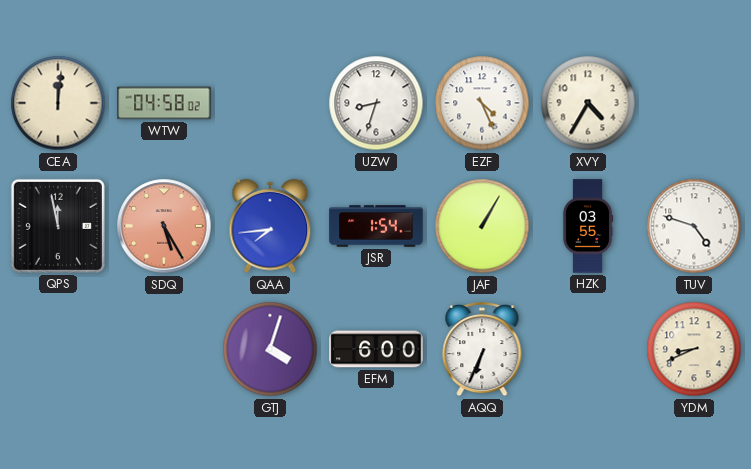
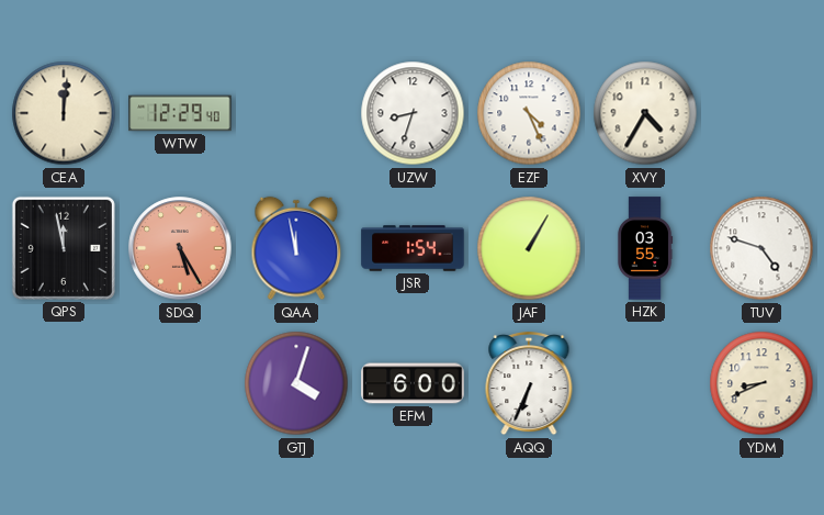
WTW: 04:58 -> 12:29
QAA: 7:44 -> 11:58
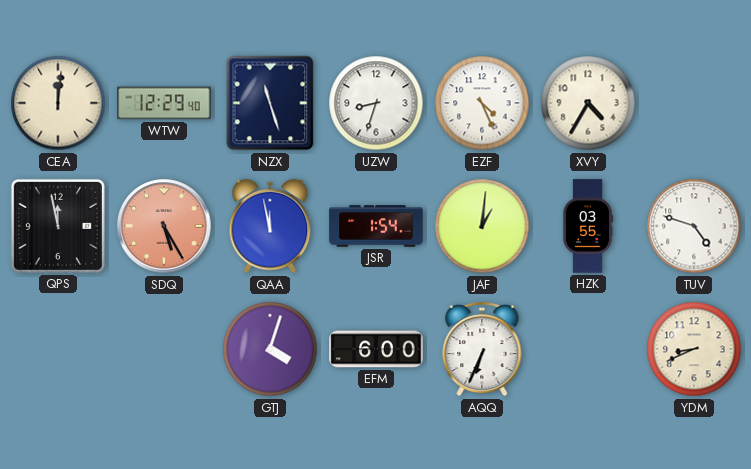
NZX: none -> 11:27
JAF: 1:05 -> 1:01
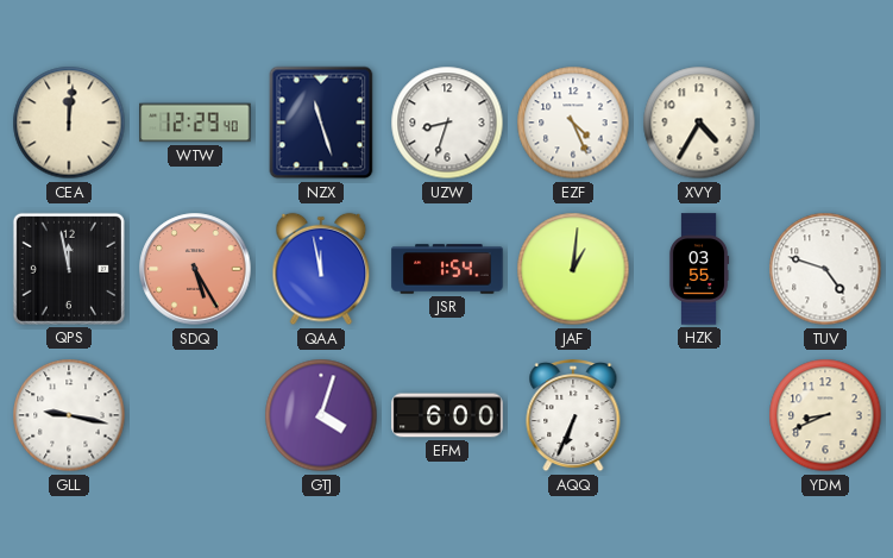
GLL: none -> 9:17
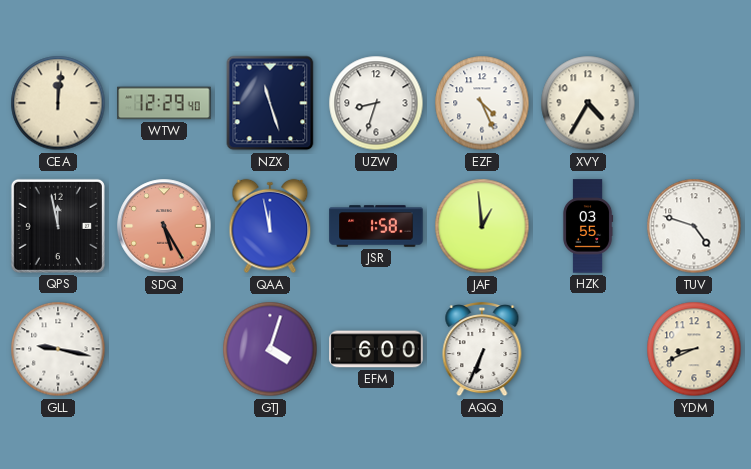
JSR: 1:54 -> 1:58
JAF: 1:01 -> 12:59
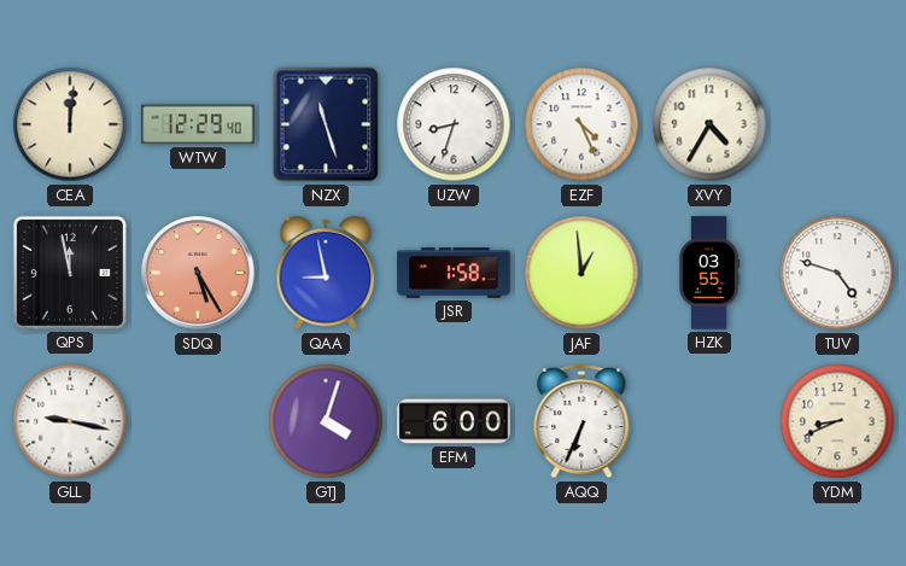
QAA: 11:58 -> 8:58
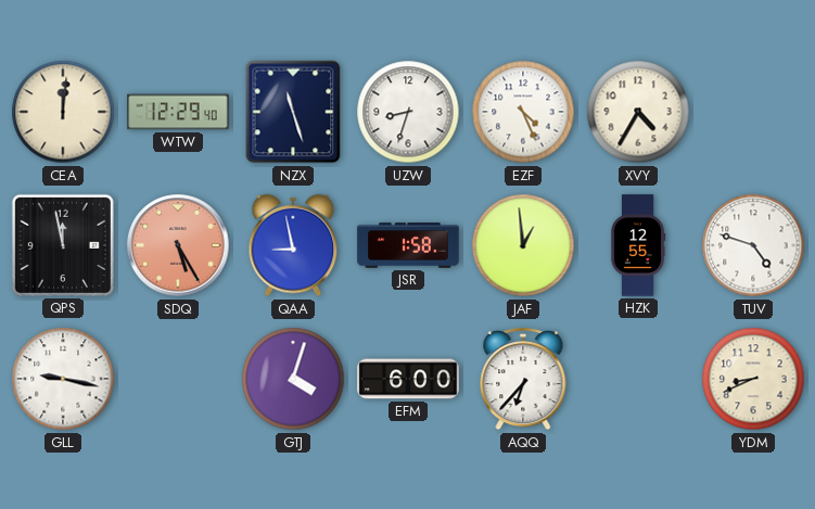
HZK: 03:55 -> 12:55
AQQ: 6:34 -> 6:37
